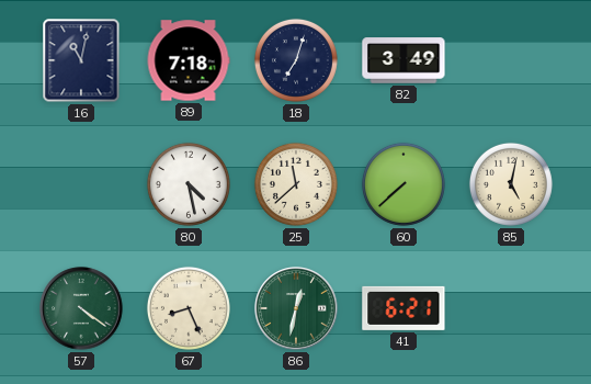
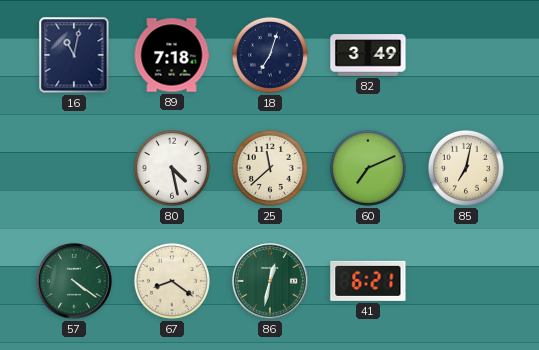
60: 7:38 -> 7:11
85: 5:02 -> 7:02
67: 8:26 -> 8:21
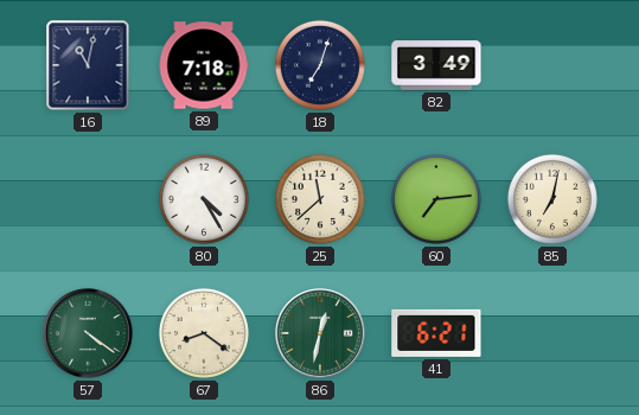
80: 4:28 -> 4:25
60: 7:11 -> 7:14
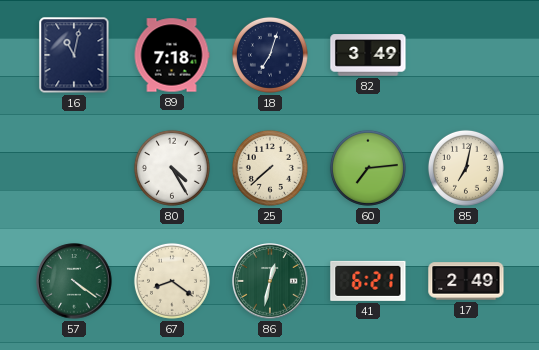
25: 11:38 -> 7:38
17: none -> 2:49
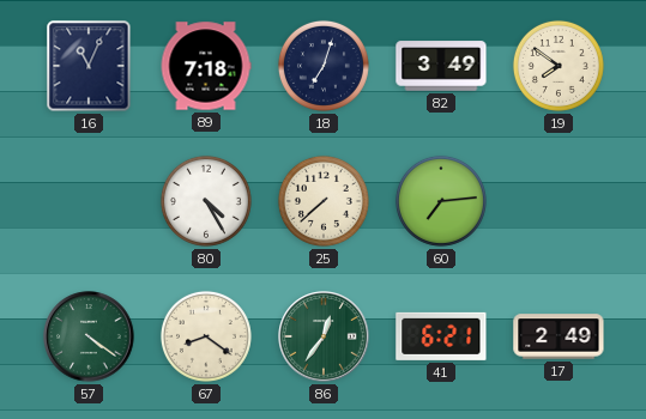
16: 11:02 -> 11:04
19: none -> 7:51
85: 7:02 -> none
86: 12:32 -> 12:36
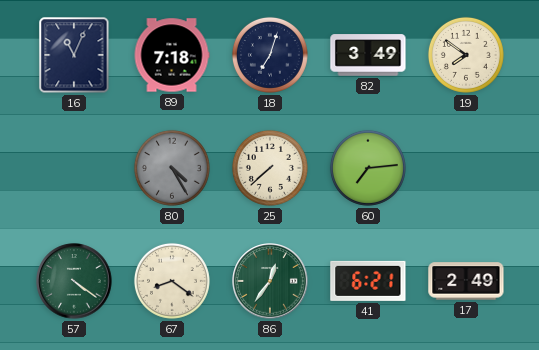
80 dial: white -> grey
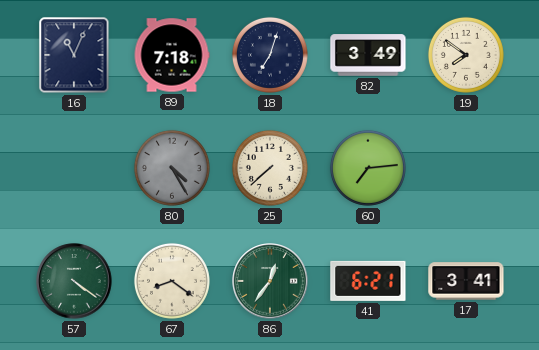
17: 2:49 -> 3:41
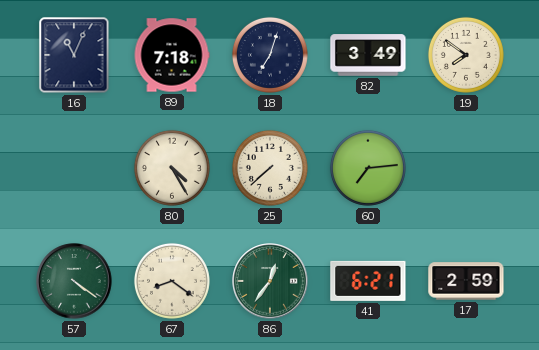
80 dial: grey -> cream
17: 3:41 -> 2:59
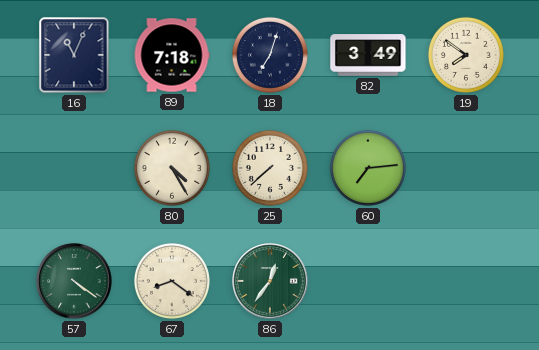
41: 6:21 -> none
17: 2:59 -> none
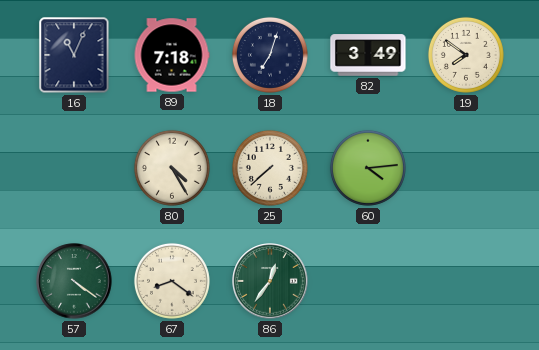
60: 7:14 -> 4:14
